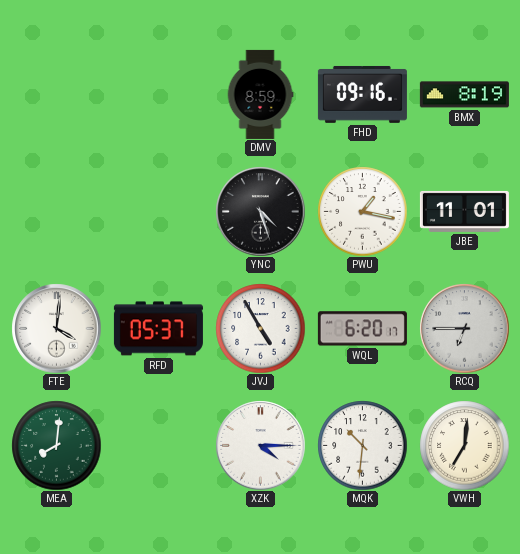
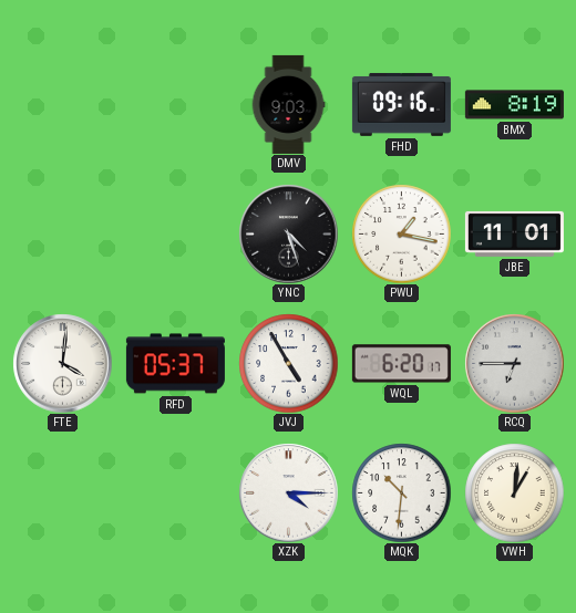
DMV: 8:59 -> 9:03
MEA: 8:01 -> none
VWH: 7:01 -> 1:01
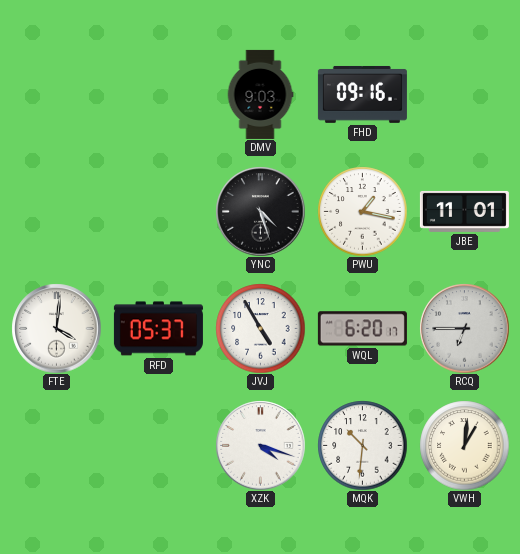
BMX: 8:19 -> none
XZK: 4:15 -> 4:18
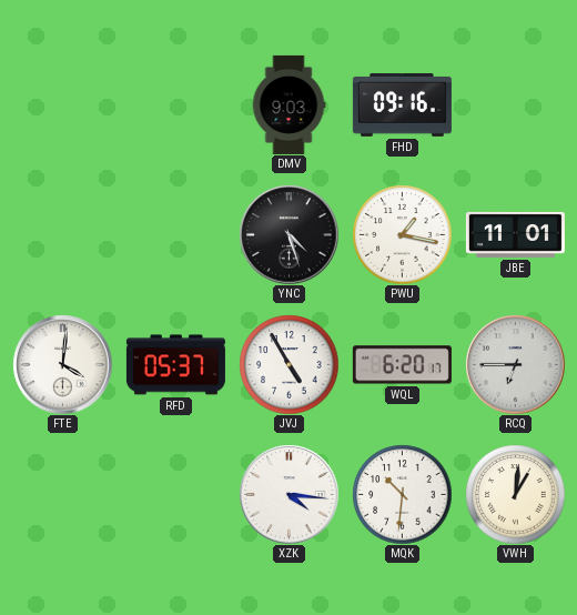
XZK: 4:18 -> 4:16
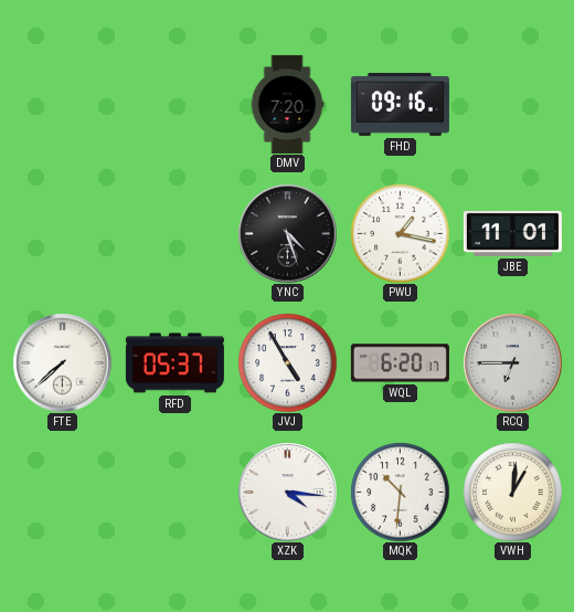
DMV: 9:03 -> 7:20
FTE: 4:01 -> 7:38
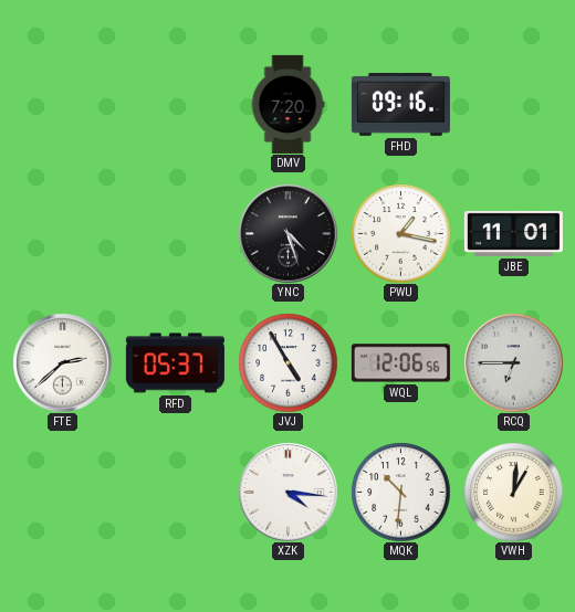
FTE: 7:38 -> 2:38
WQL: 6:20 -> 12:06
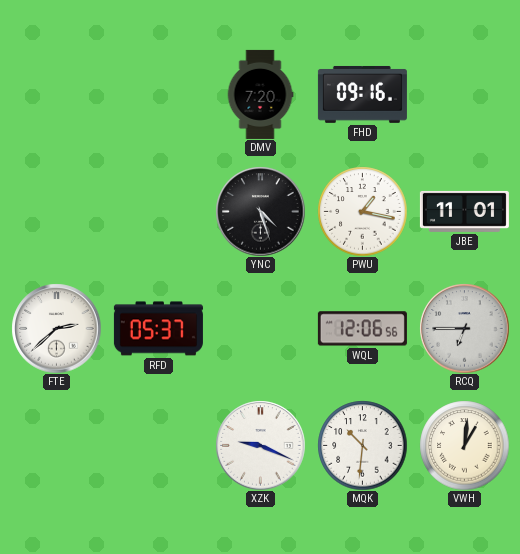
JVJ: 4:55 -> none
XZK: 4:16 -> 9:19
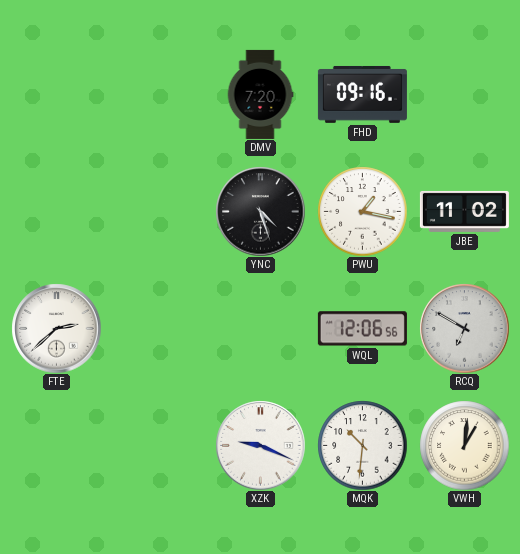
JBE: 11:01 -> 11:02
RFD: 05:37 -> none
RCQ: 6:45 -> 6:50
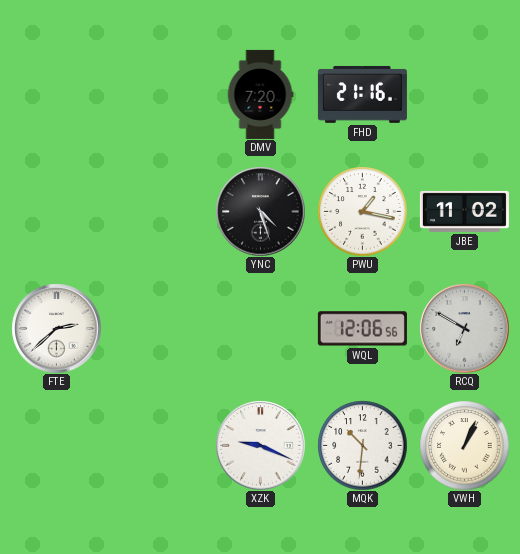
FHD: 09:16 -> 21:16
VWH: 1:01 -> 1:04
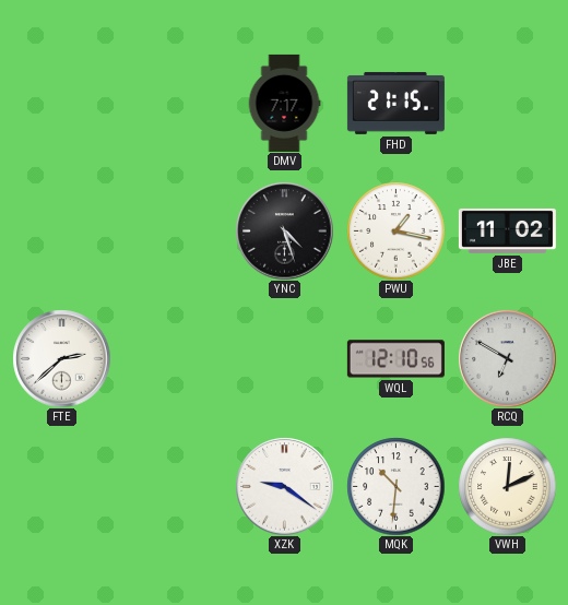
DMV: 7:20 -> 7:17
FHD: 21:16 -> 21:15
WQL: 12:06 -> 12:10
XZK: 9:19 -> 9:21
VWH: 1:04 -> 12:11
